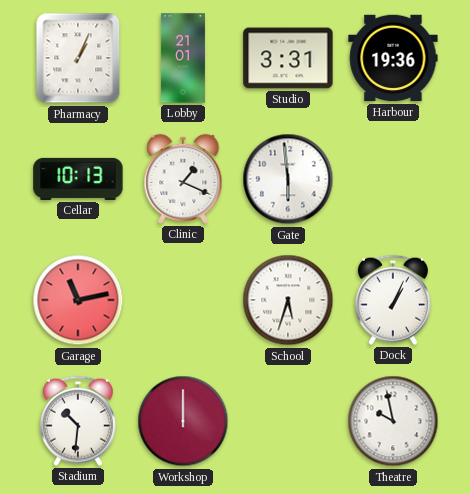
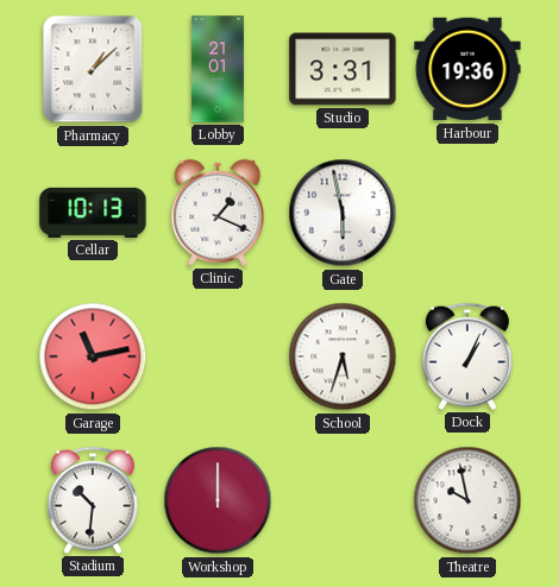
Pharmacy: 1:04 -> 1:08
Gate: 5:59 -> 5:58
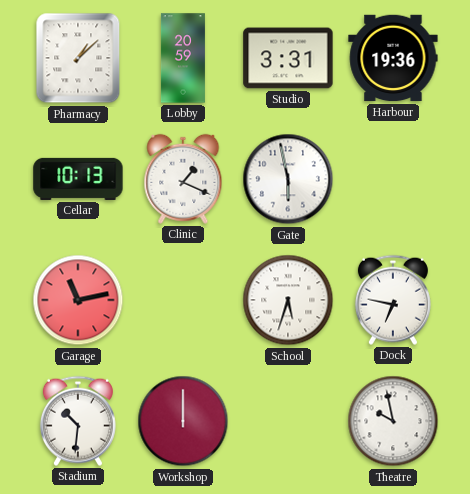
Lobby: 21:01 -> 20:59
Dock: 1:04 -> 6:47
